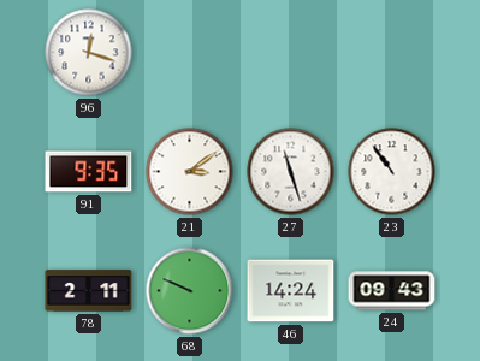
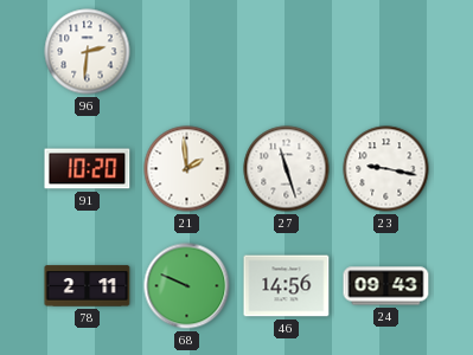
96: 12:18 -> 2:31
91: 9:35 -> 10:20
21: 3:09 -> 1:59
23: 10:54 -> 9:17
46: 14:24 -> 14:56
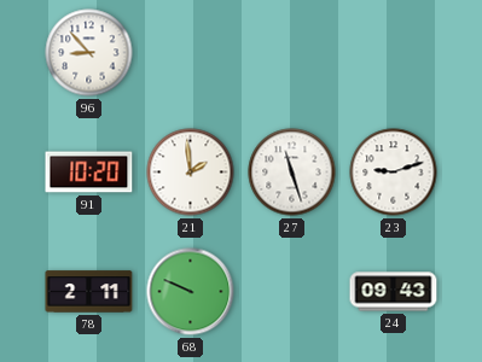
96: 2:31 -> 8:53
23: 9:17 -> 9:12
46: 14:56 -> none
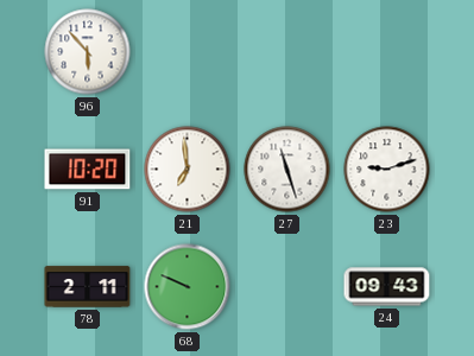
96: 8:53 -> 5:53
21: 1:59 -> 6:59
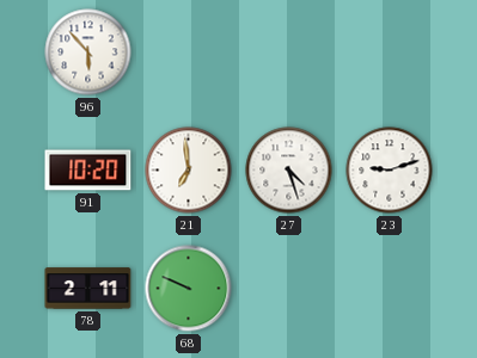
27: 11:27 -> 4:27
24: 09:43 -> none
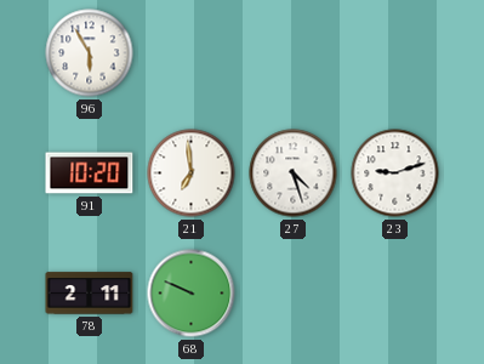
96: 5:53 -> 5:55
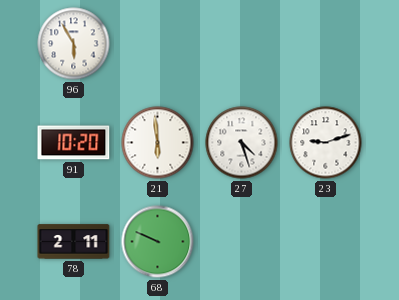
21: 6:59 -> 5:59
